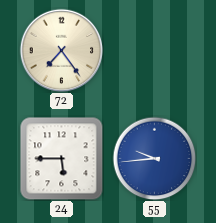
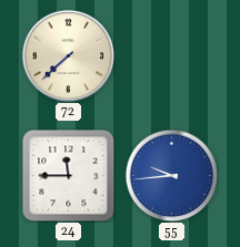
72: 7:24 -> 7:38
24: 5:45 -> 11:45
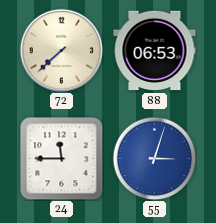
88: none -> 06:53
55: 9:44 -> 3:03
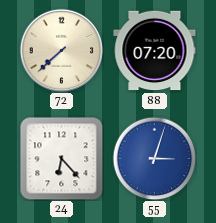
88: 06:53 -> 07:20
24: 11:45 -> 6:23
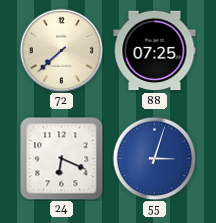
88: 07:20 -> 07:25
24: 6:23 -> 6:19
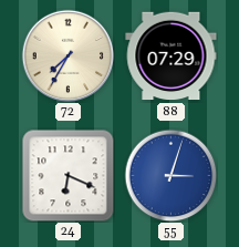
72: 7:38 -> 7:35
88: 07:25 -> 07:29
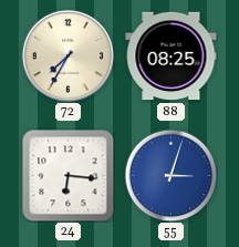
88: 07:29 -> 08:25
24: 6:19 -> 6:16
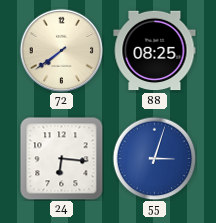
72: 7:35 -> 7:39
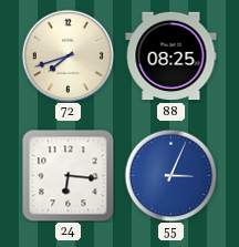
72: 7:39 -> 7:42
55: 3:03 -> 3:04
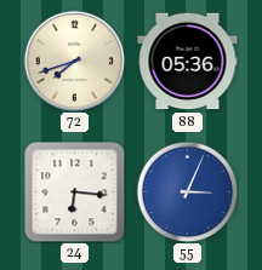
88: 08:25 -> 05:36
